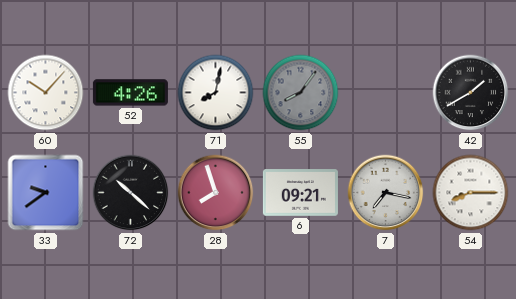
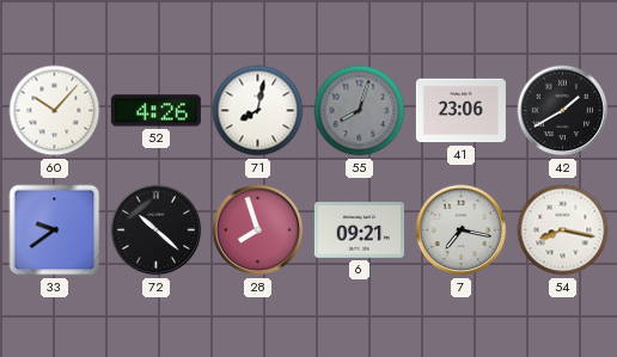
55: 8:06 -> 8:03
41: none -> 23:06
54: 8:15 -> 8:17
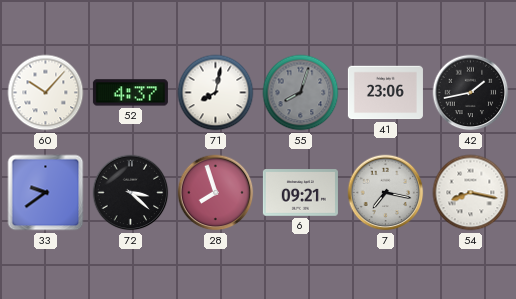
52: 4:26 -> 4:37
42: 1:40 -> 1:43
72: 10:22 -> 3:22
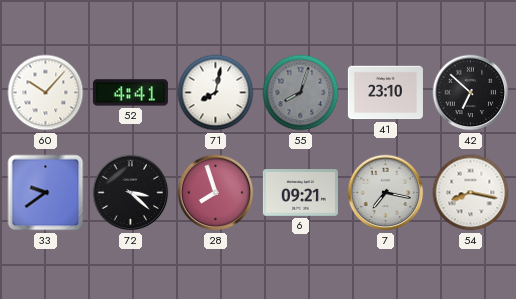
52: 4:37 -> 4:41
41: 23:06 -> 23:10
42: 1:43 -> 6:52
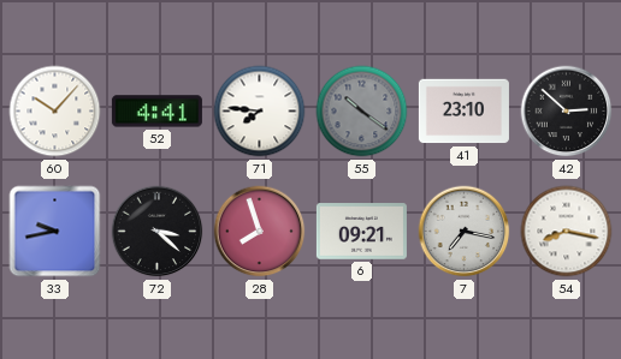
71: 8:02 -> 7:46
55: 8:03 -> 10:21
42: 6:52 -> 2:52
33: 9:39 -> 9:43
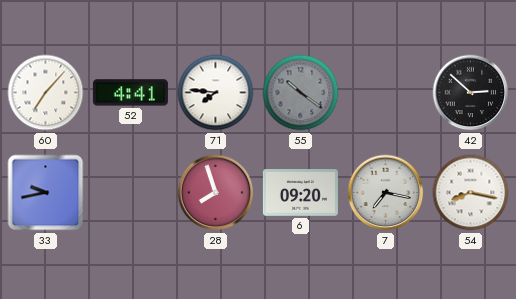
60: 10:07 -> 7:07
41: 23:10 -> none
72: 3:22 -> none
6: 09:21 -> 09:20
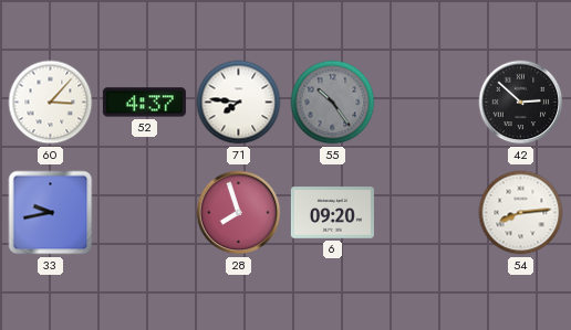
60: 7:07 -> 3:07
52: 4:41 -> 4:37
55: 10:21 -> 10:24
7: 7:17 -> none
54: 8:17 -> 8:14
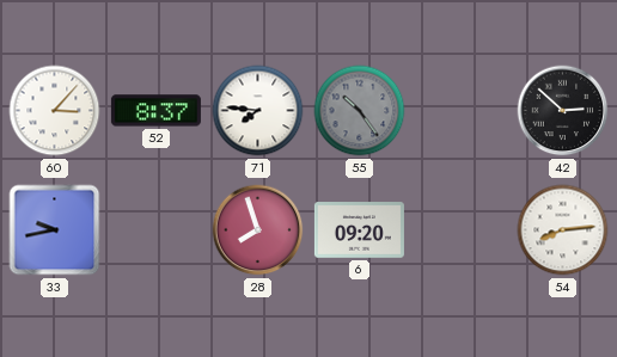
52: 4:37 -> 8:37
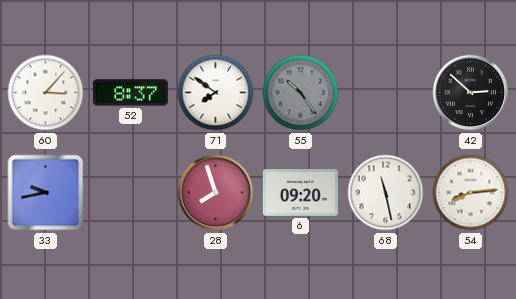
71: 7:46 -> 7:51
68: none -> 11:28
